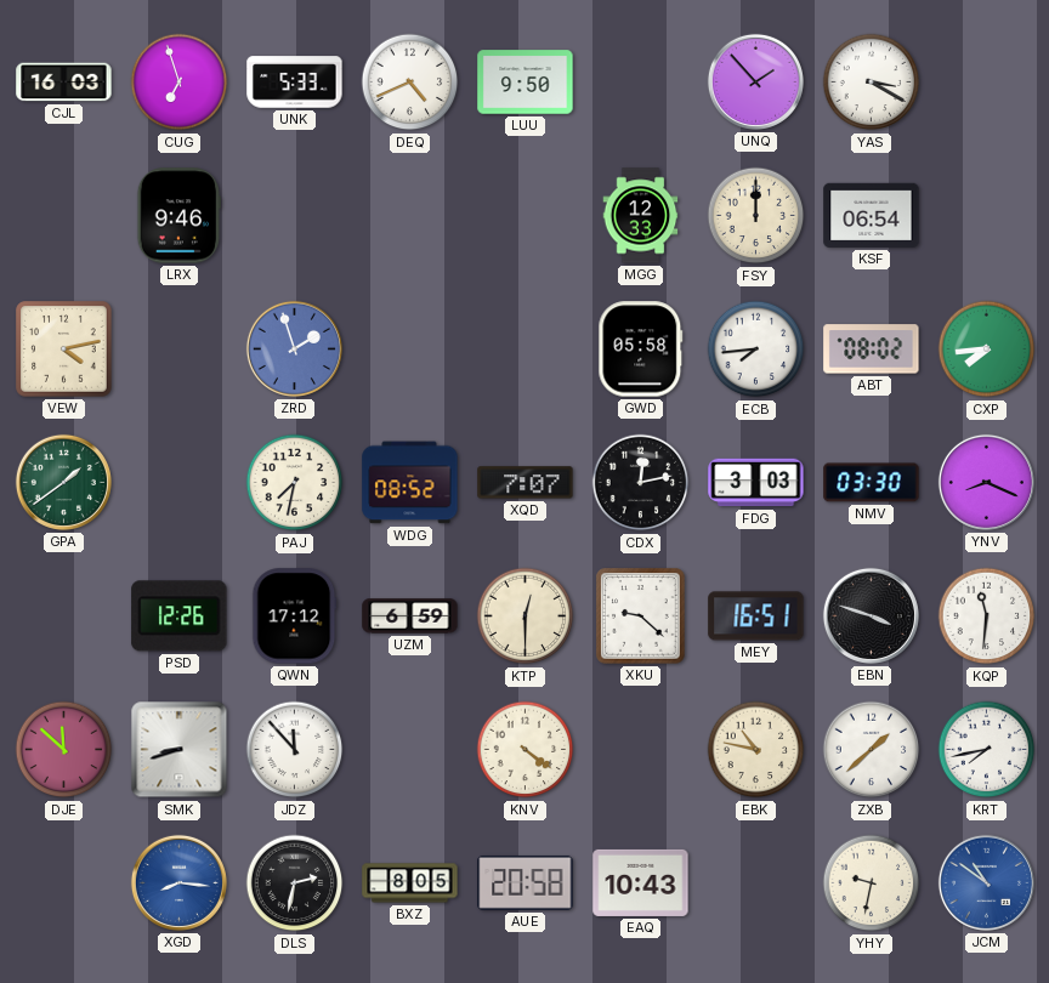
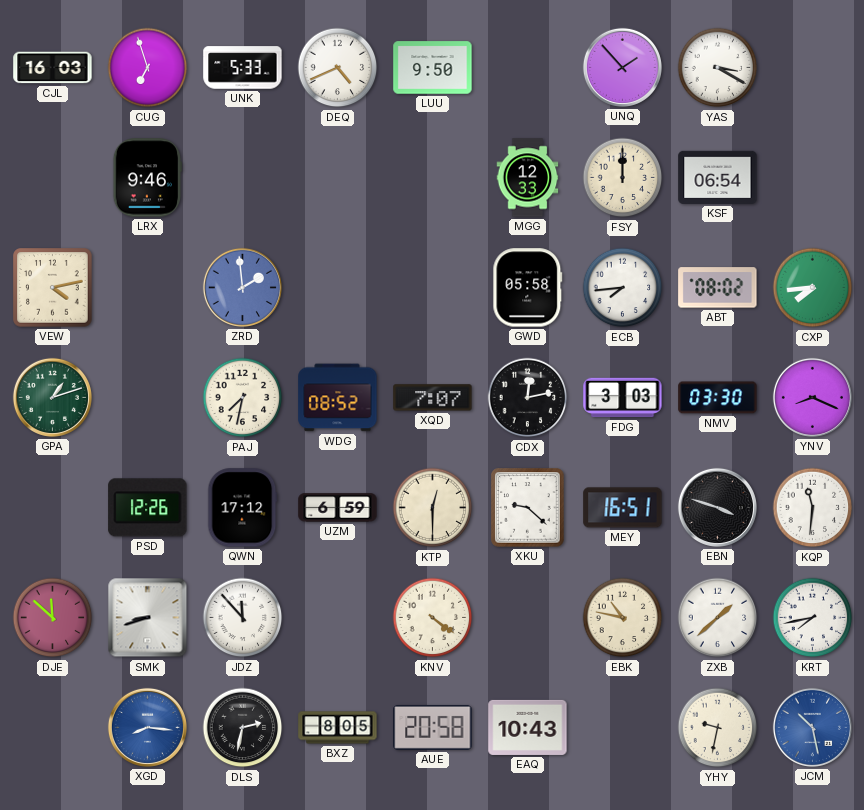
ZRD: 1:57 -> 1:59
GPA: 1:39 -> 1:12
JCM: 10:51 -> 10:28
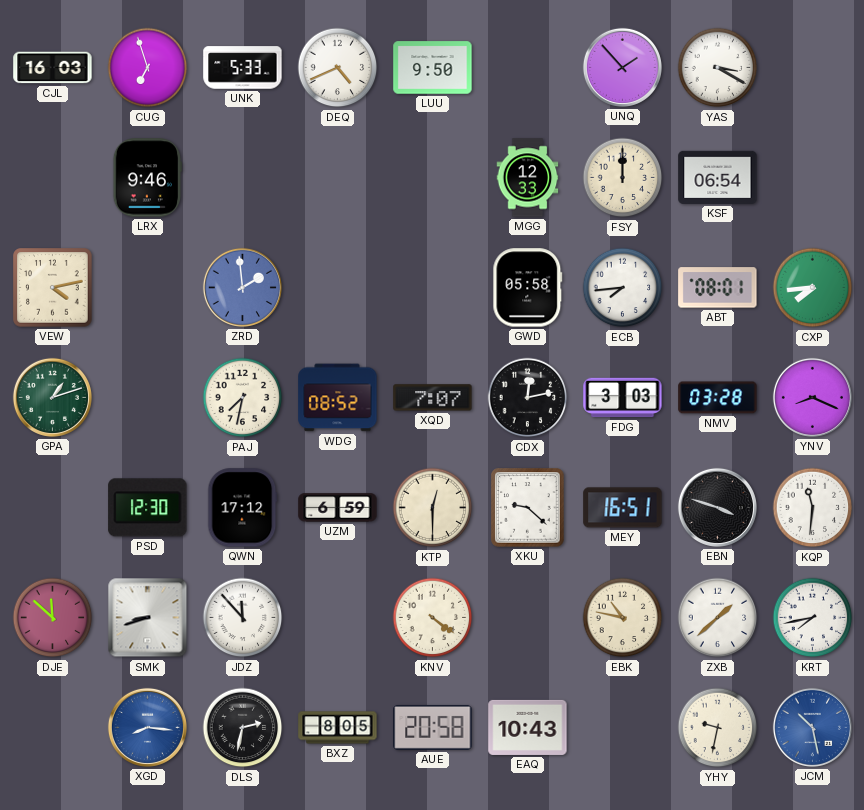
ABT: 08:02 -> 08:01
NMV: 03:30 -> 03:28
PSD: 12:26 -> 12:30
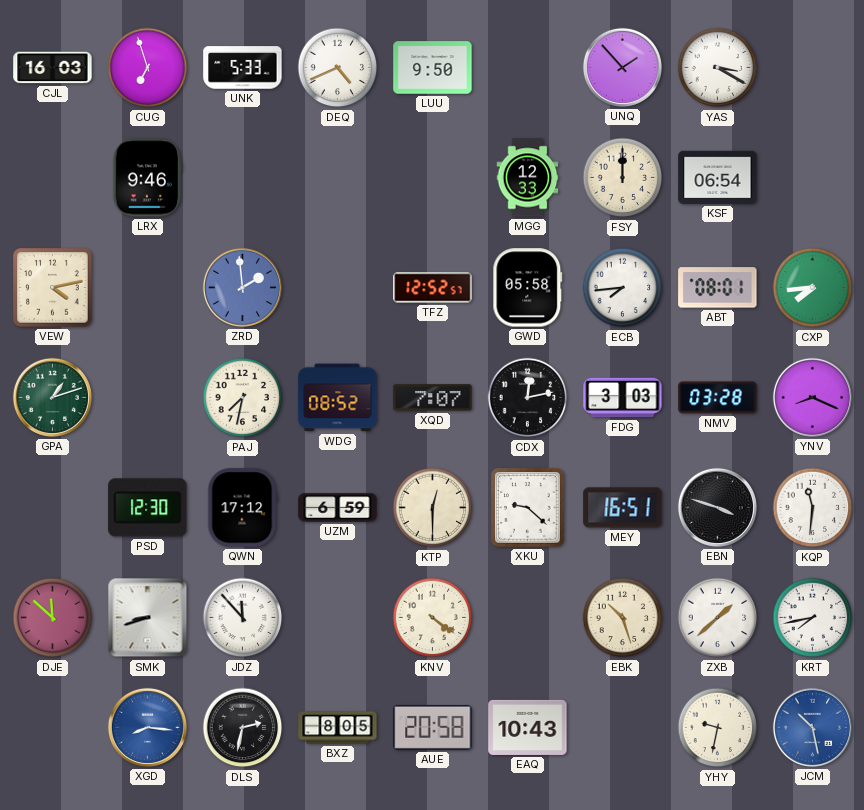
TFZ: none -> 12:52
EBK: 10:47 -> 10:27
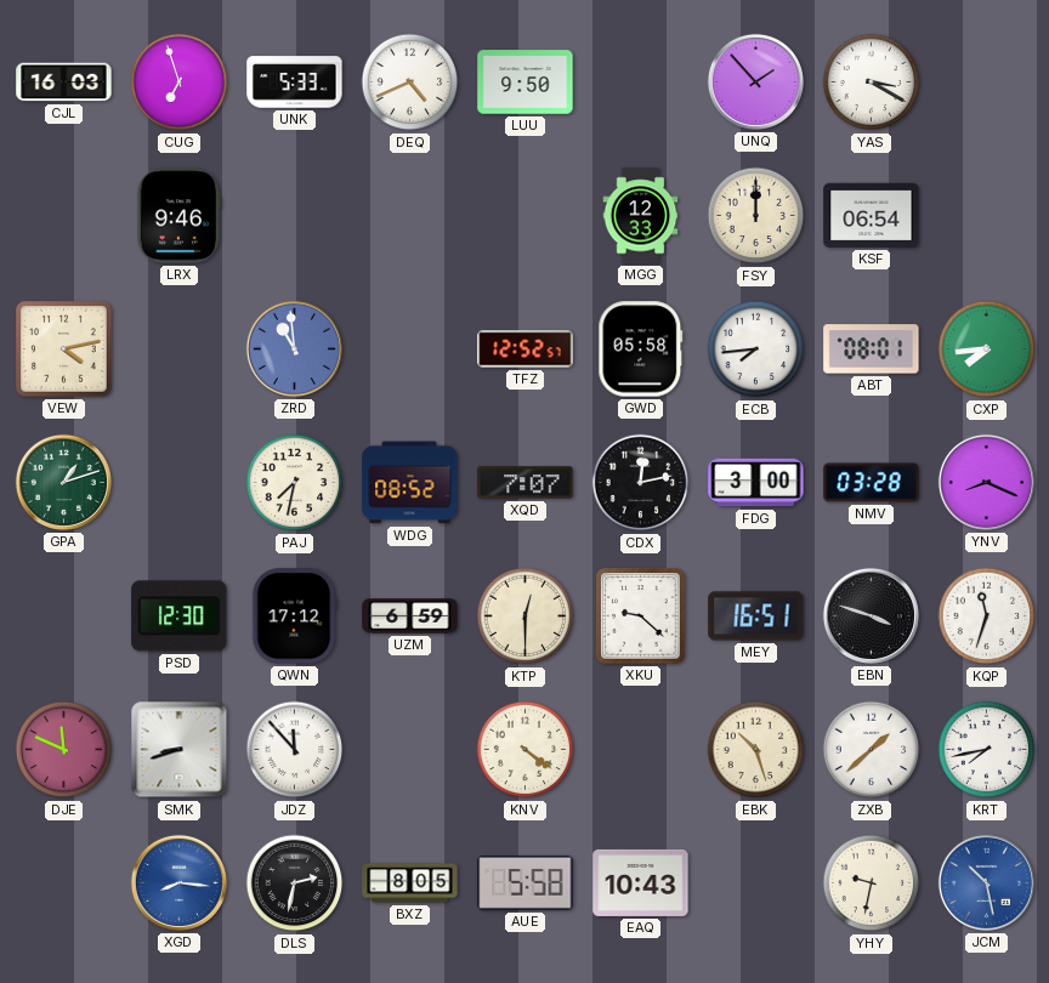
ZRD: 1:59 -> 10:59
FDG: 3:03 -> 3:00
KQP: 11:31 -> 11:33
DJE: 11:52 -> 11:49
AUE: 20:58 -> 5:58
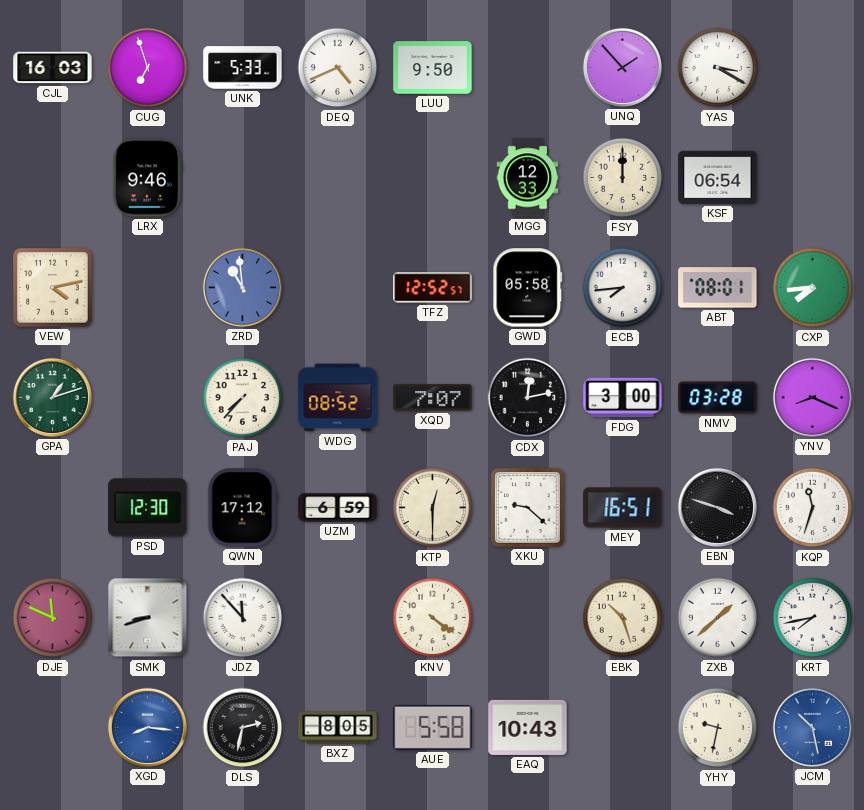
PAJ: 7:32 -> 7:37
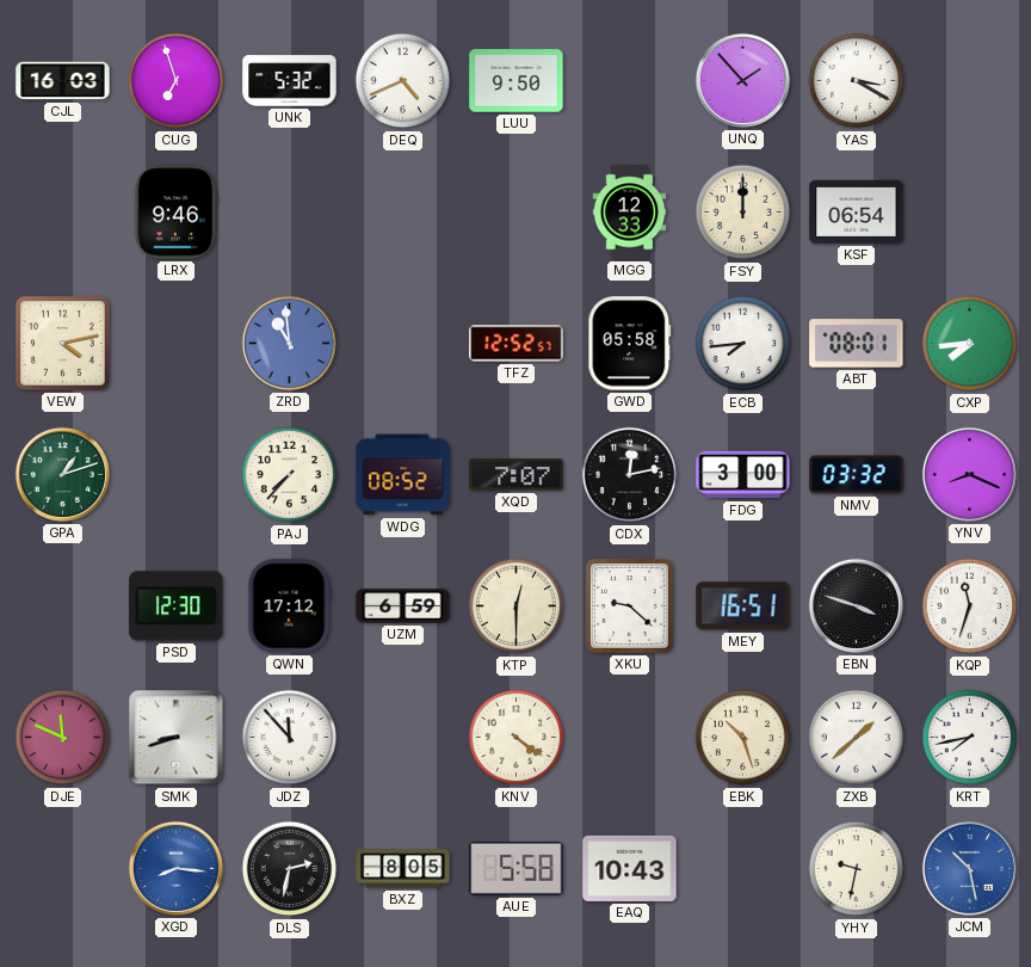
UNK: 5:33 -> 5:32
NMV: 03:28 -> 03:32
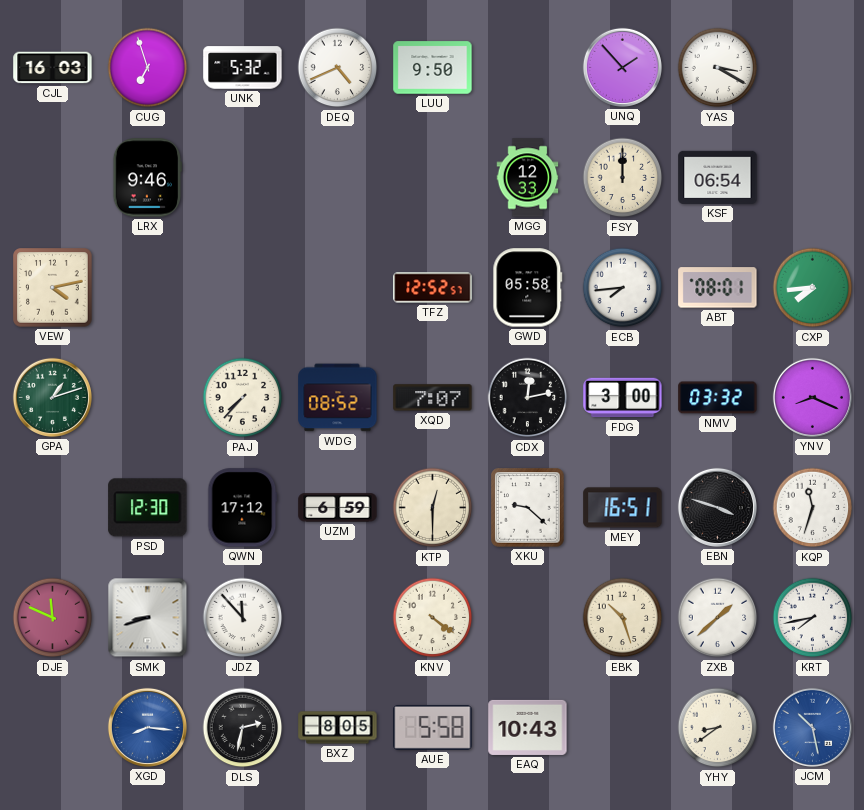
ZRD: 10:59 -> none
YHY: 9:32 -> 8:39
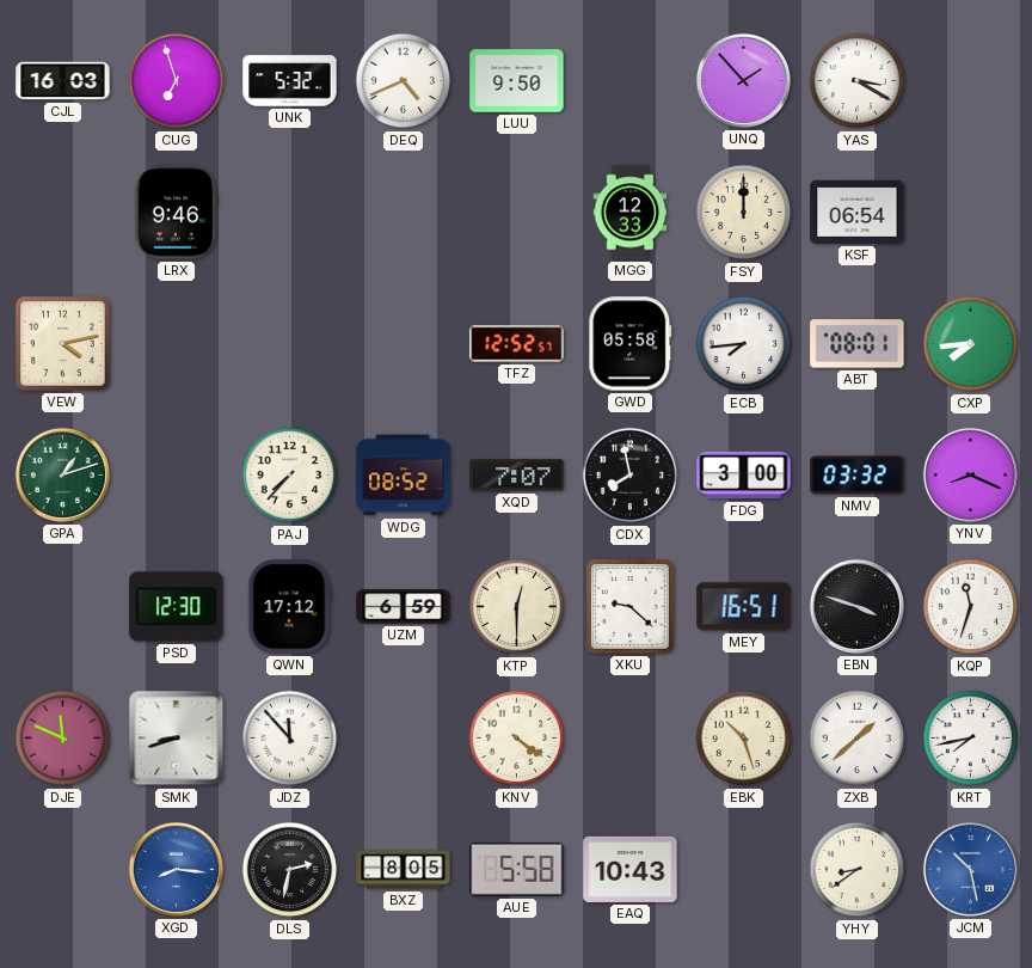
CDX: 12:13 -> 7:58
